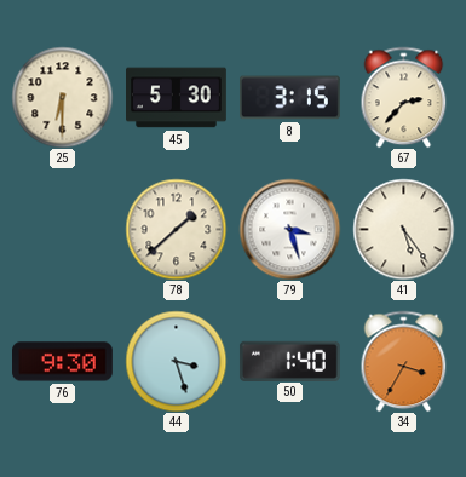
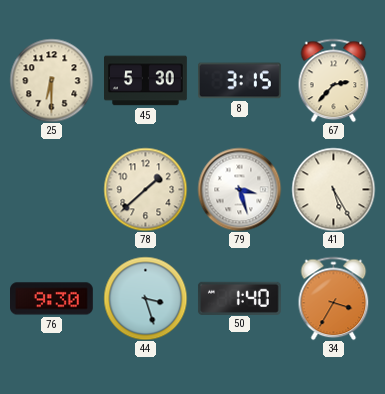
41: 5:24 -> 5:25
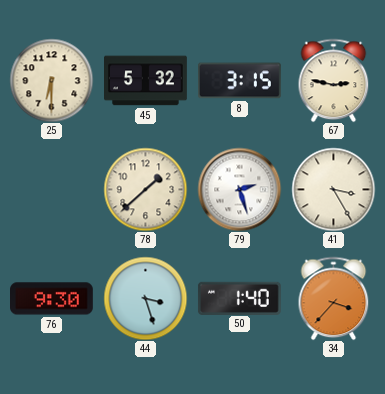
45: 5:30 -> 5:32
67: 2:37 -> 2:47
79: 3:27 -> 2:27
41: 5:25 -> 3:25
34: 3:35 -> 3:37
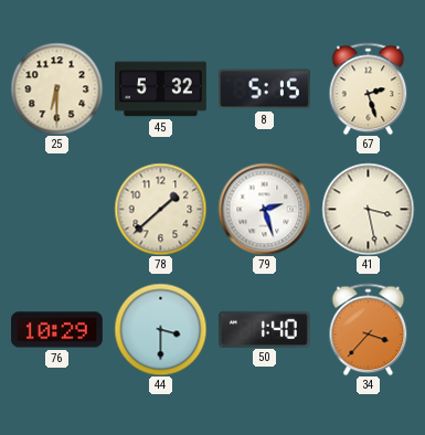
8: 3:15 -> 5:15
67: 2:47 -> 2:27
41: 3:25 -> 3:28
76: 9:30 -> 10:29
44: 3:27 -> 3:30
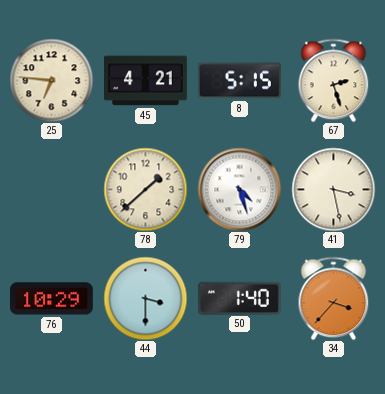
25: 6:30 -> 6:46
45: 5:32 -> 4:21
79: 2:27 -> 4:27
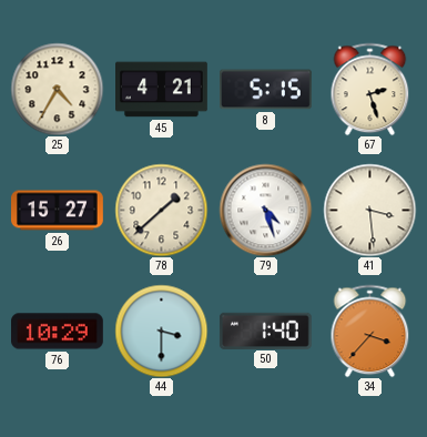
25: 6:46 -> 4:35
26: none -> 15:27
41: 3:28 -> 3:29
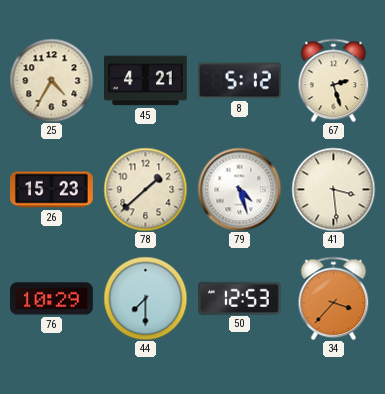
8: 5:15 -> 5:12
26: 15:27 -> 15:23
44: 3:30 -> 7:30
50: 1:40 -> 12:53
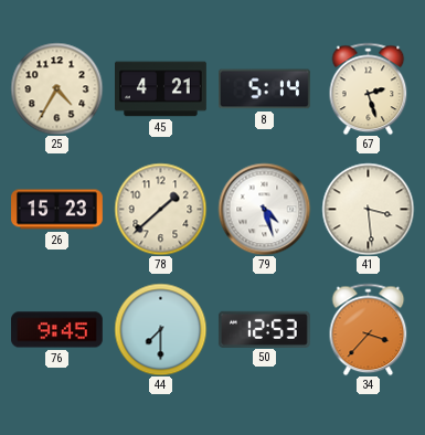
8: 5:12 -> 5:14
76: 10:29 -> 9:45
